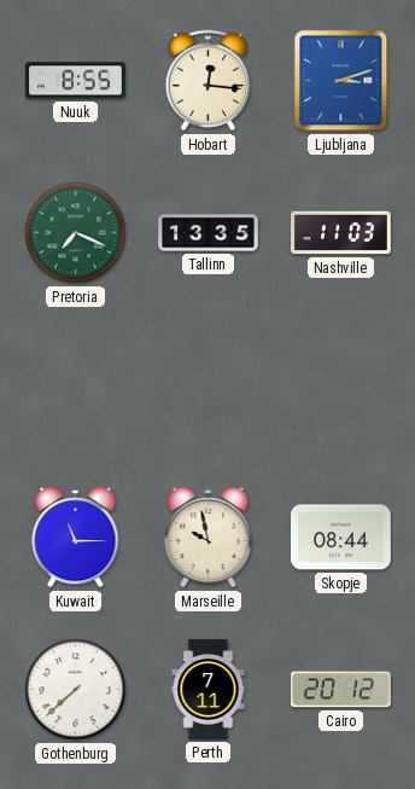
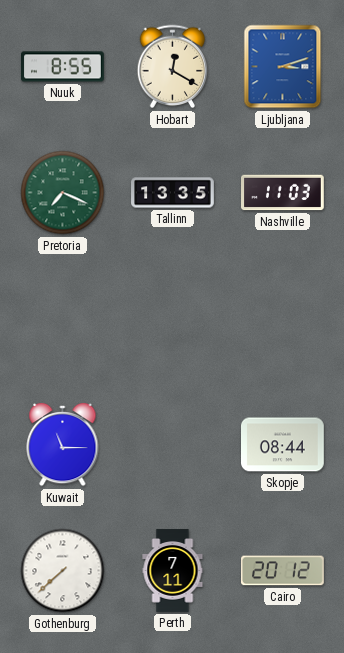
Hobart: 12:16 -> 12:20
Marseille: 9:58 -> none
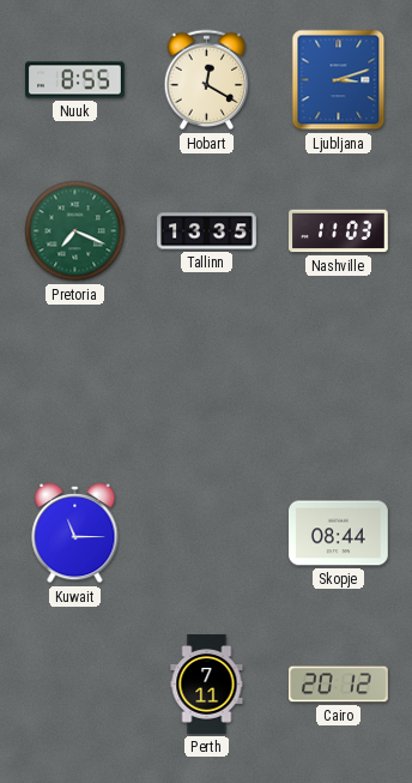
Gothenburg: 7:38 -> none
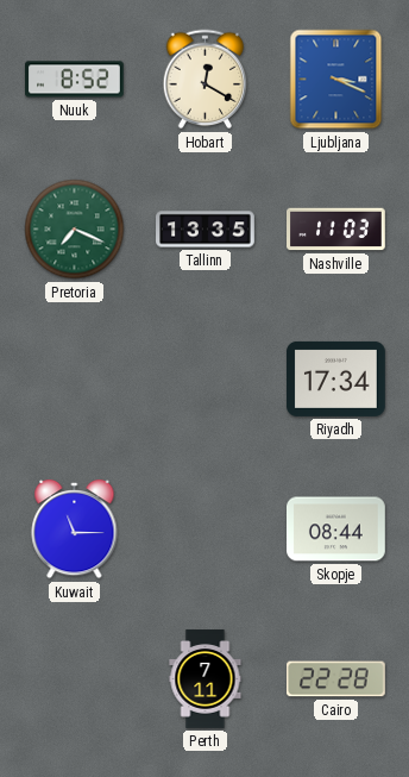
Nuuk: 8:55 -> 8:52
Ljubljana: 3:12 -> 3:19
Riyadh: none -> 17:34
Cairo: 20:12 -> 22:28
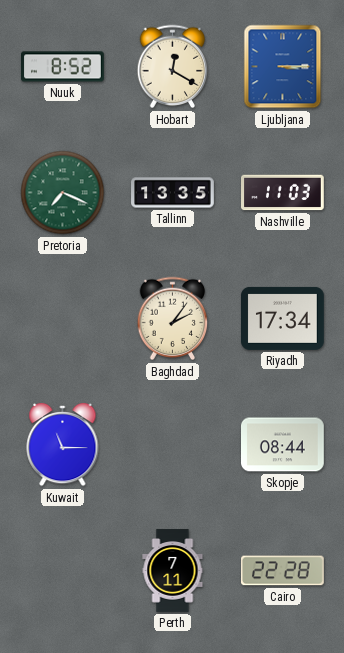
Ljubljana: 3:19 -> 3:15
Baghdad: none -> 2:06
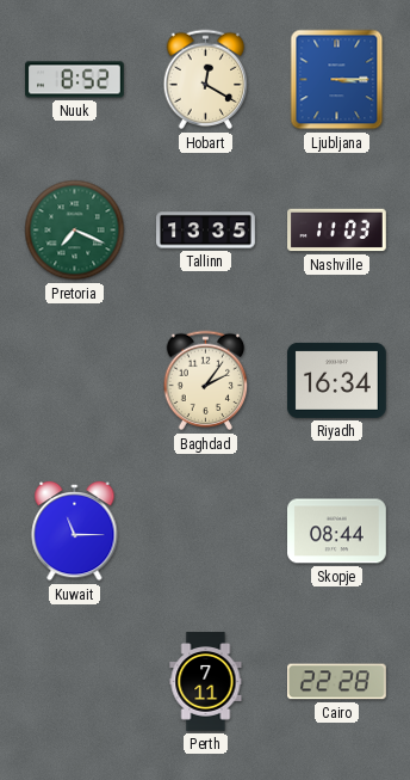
Riyadh: 17:34 -> 16:34
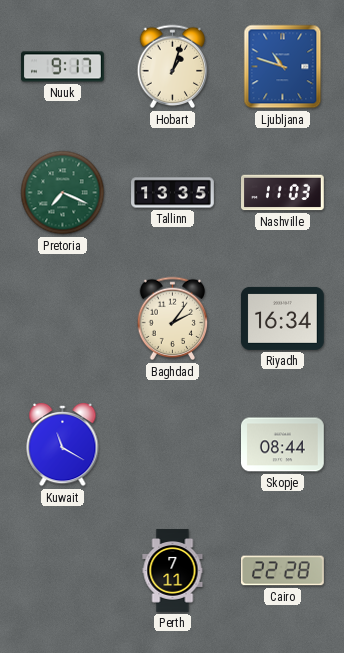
Nuuk: 8:52 -> 9:17
Hobart: 12:20 -> 1:03
Ljubljana: 3:15 -> 10:48
Kuwait: 11:15 -> 11:20
